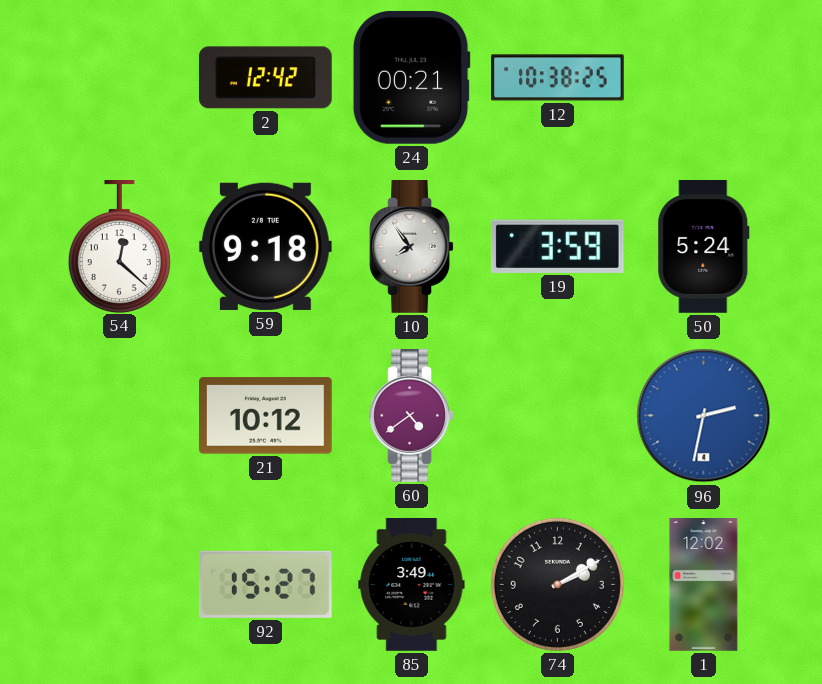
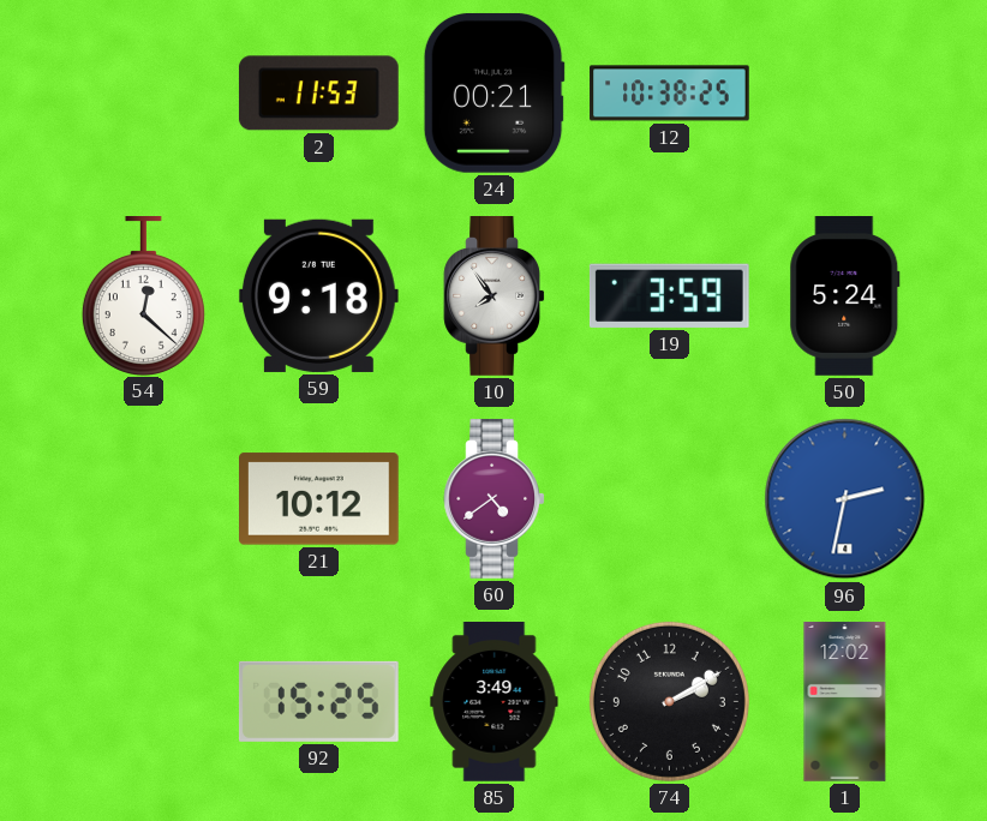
2: 12:42 -> 11:53
92: 15:27 -> 15:25
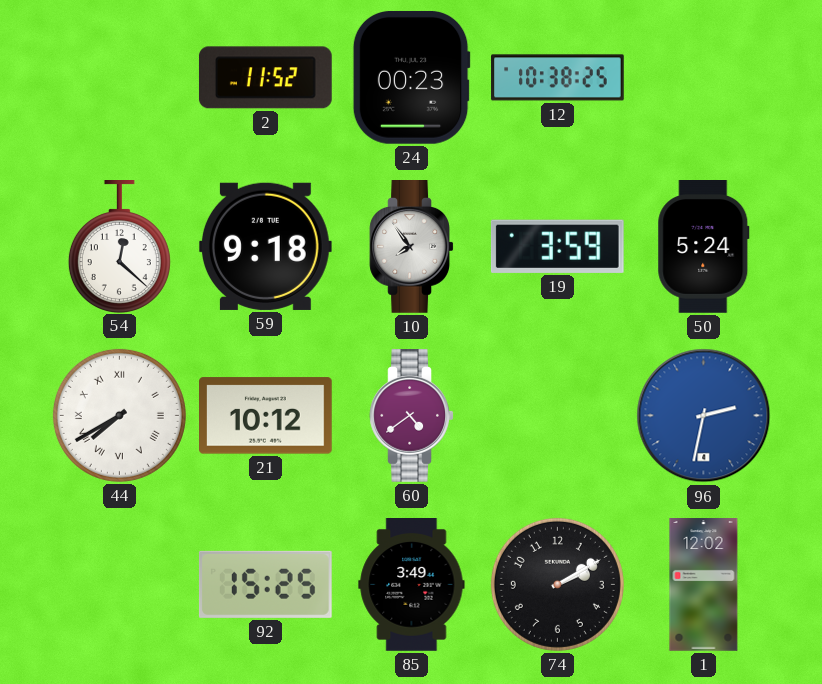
2: 11:53 -> 11:52
24: 00:21 -> 00:23
44: none -> 7:40
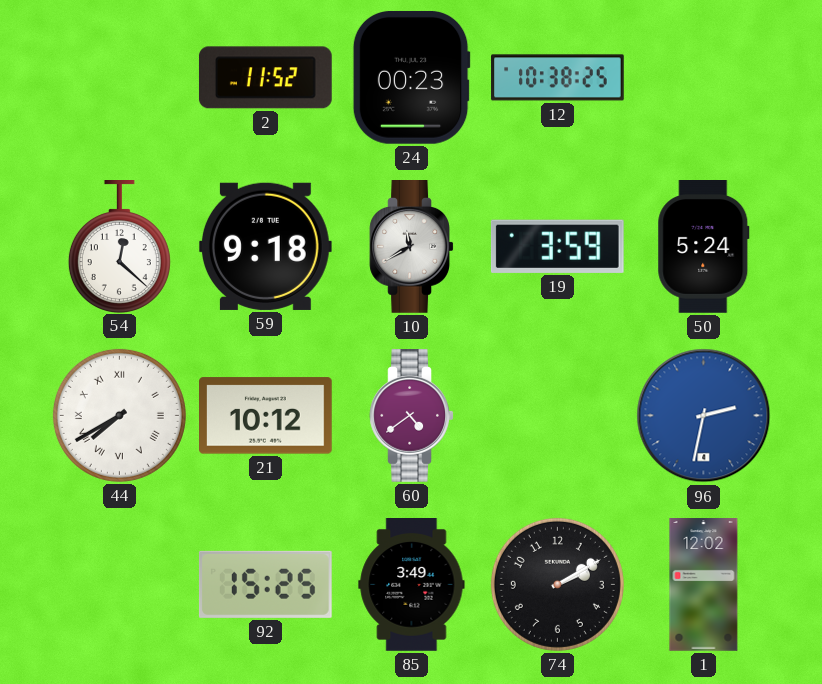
10: 7:54 -> 11:40
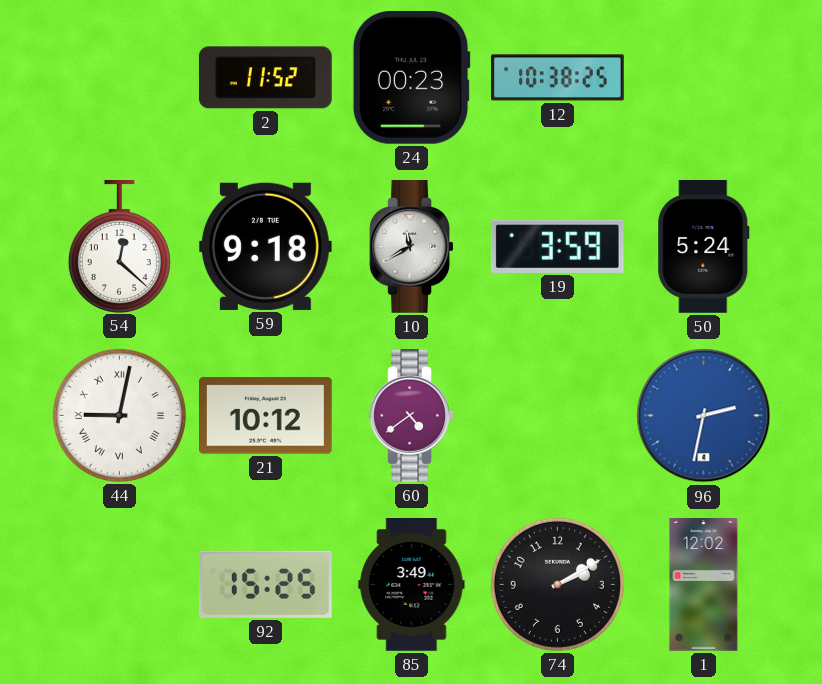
44: 7:40 -> 9:02
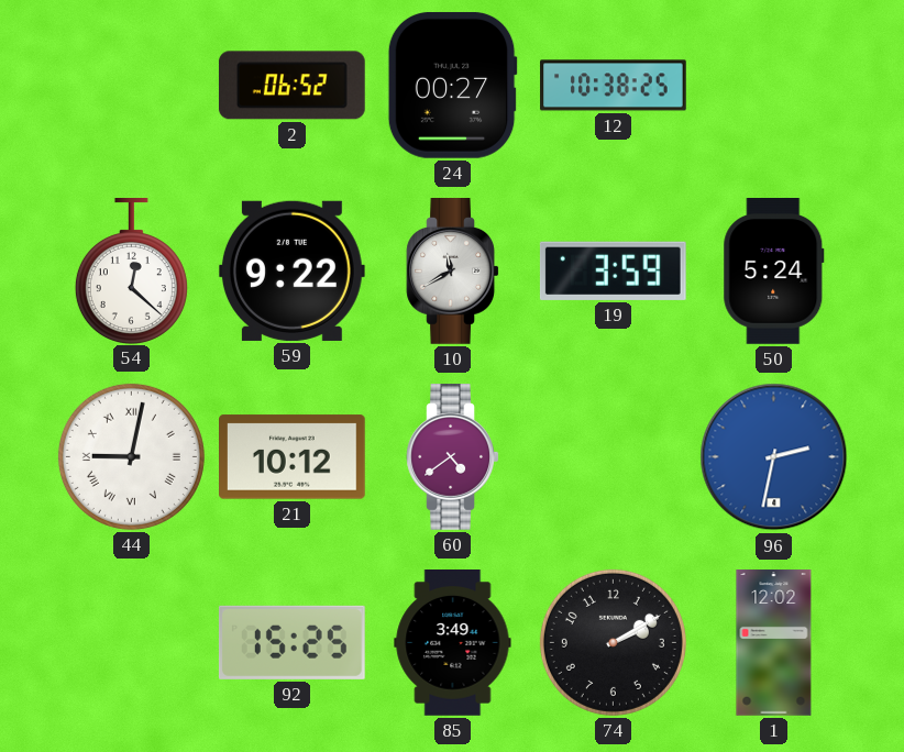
2: 11:52 -> 06:52
24: 00:23 -> 00:27
59: 9:18 -> 9:22
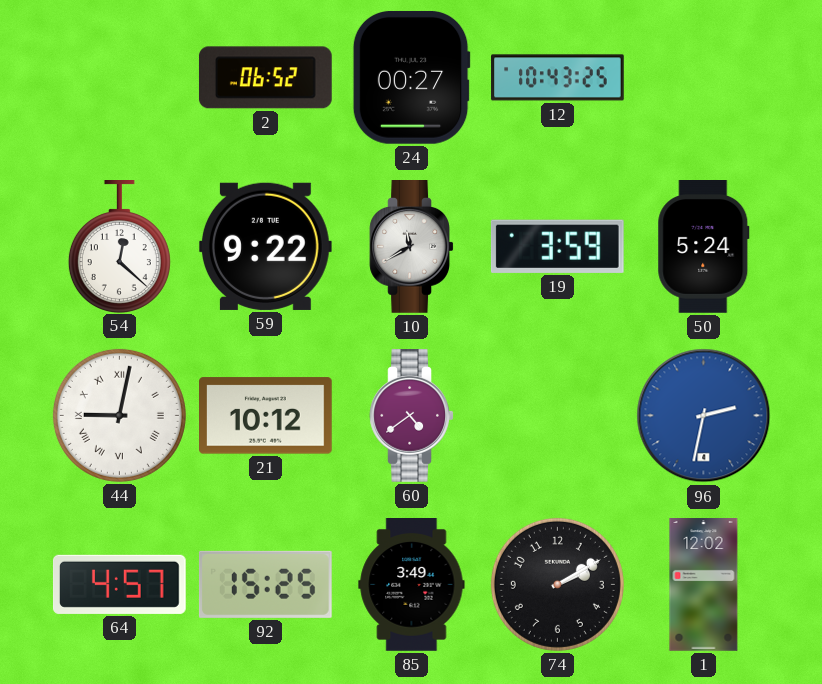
12: 10:38 -> 10:43
64: none -> 4:57
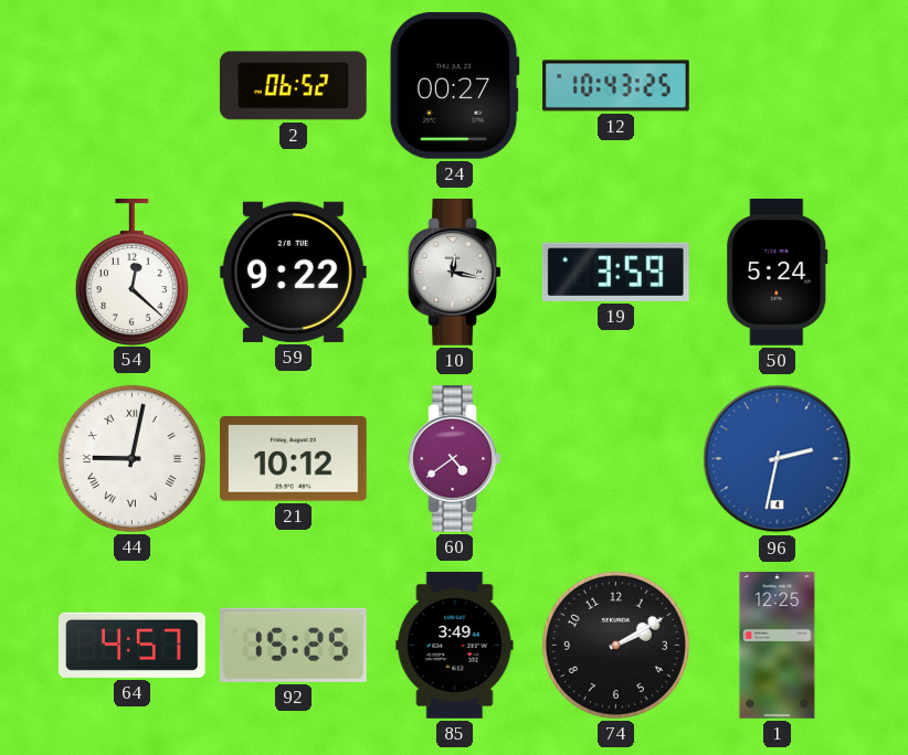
10: 11:40 -> 12:17
1: 12:02 -> 12:25
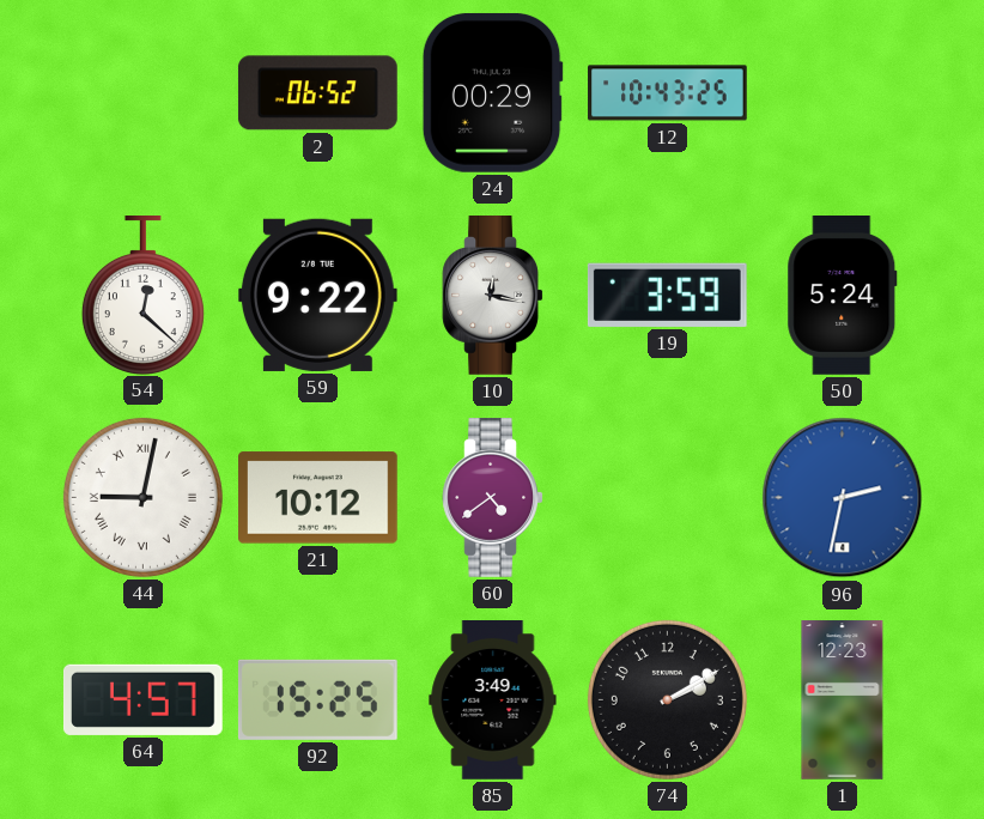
24: 00:27 -> 00:29
1: 12:25 -> 12:23
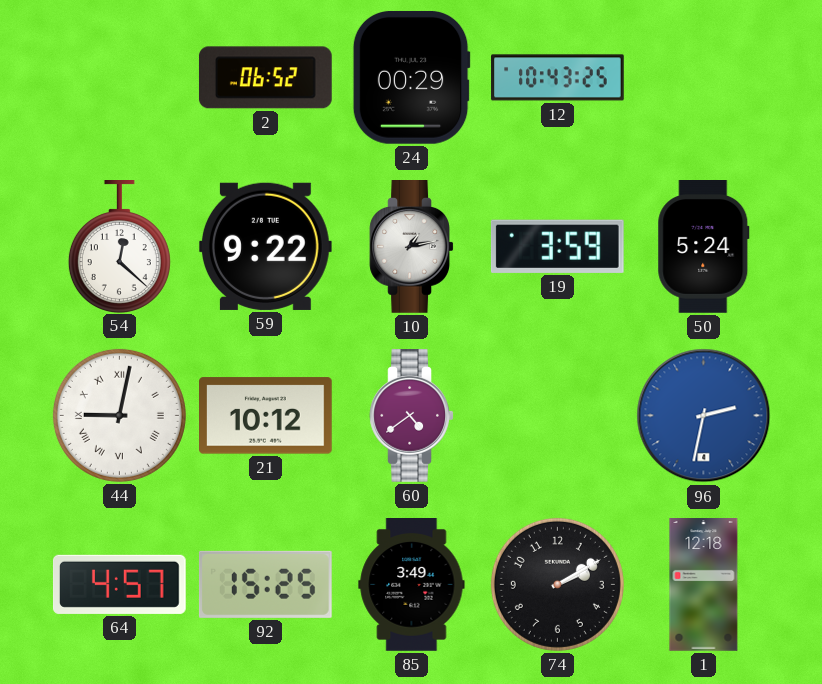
10: 12:17 -> 1:13
1: 12:23 -> 12:18
